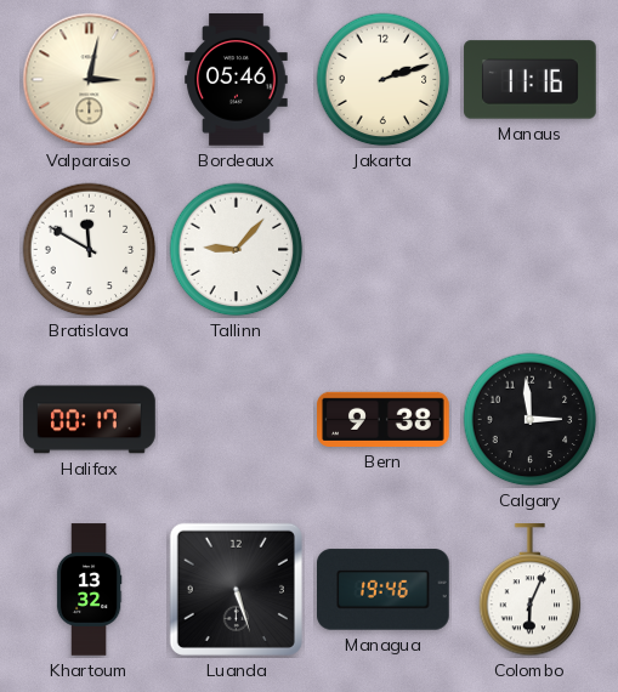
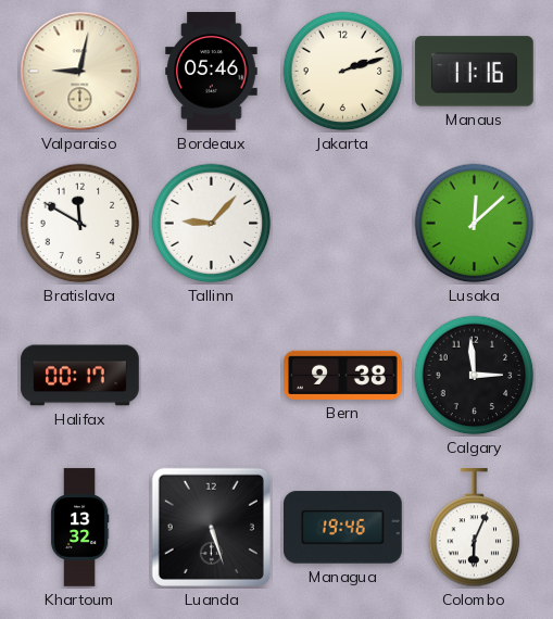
Valparaiso: 3:02 -> 9:02
Lusaka: none -> 12:08
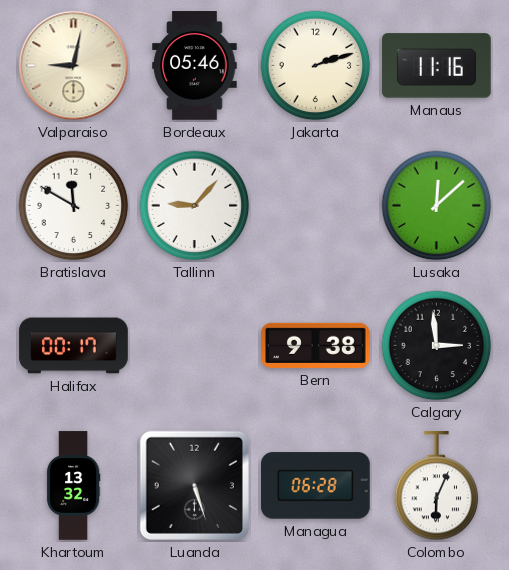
Managua: 19:46 -> 06:28
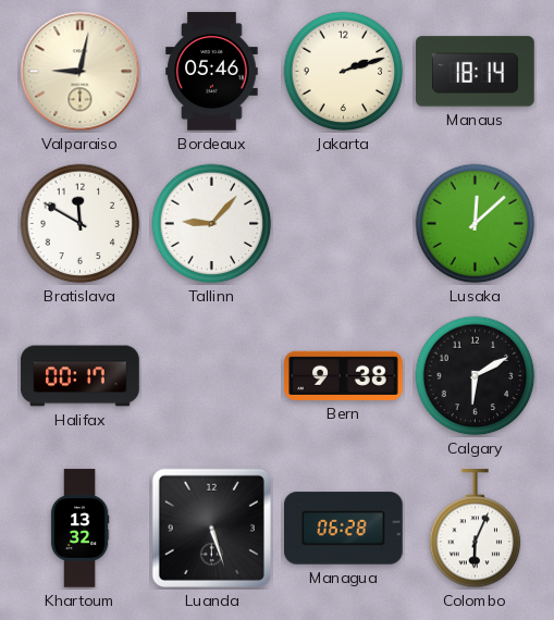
Manaus: 11:16 -> 18:14
Calgary: 2:59 -> 6:10
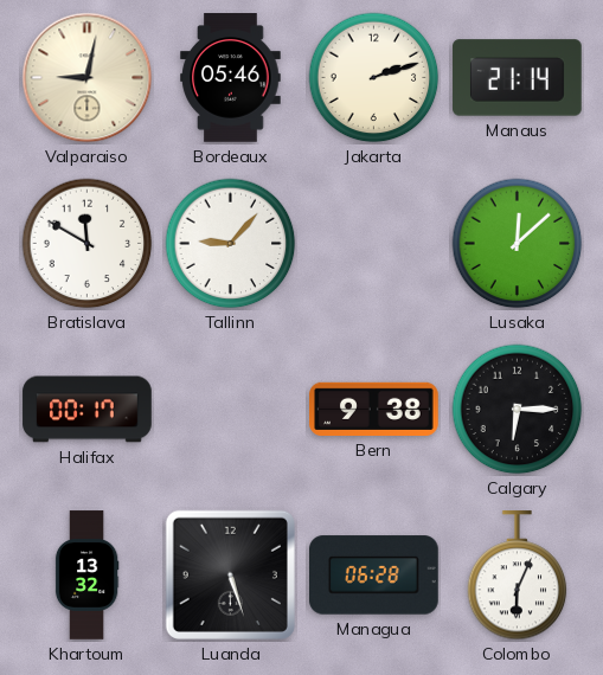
Manaus: 18:14 -> 21:14
Calgary: 6:10 -> 6:15
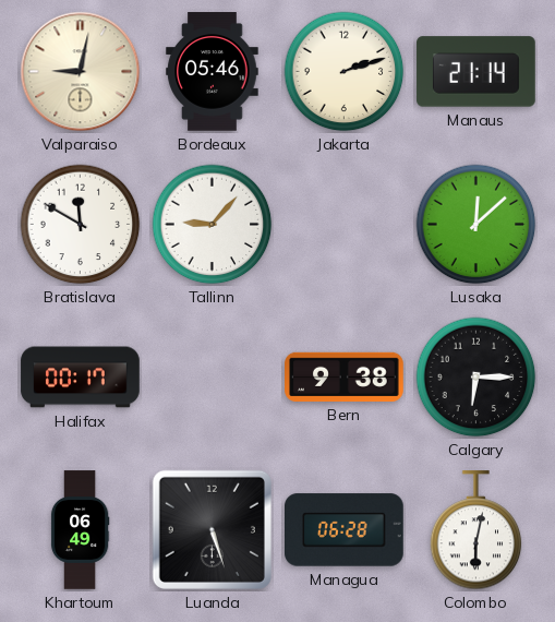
Khartoum: 13:32 -> 06:49
Colombo: 6:04 -> 6:02
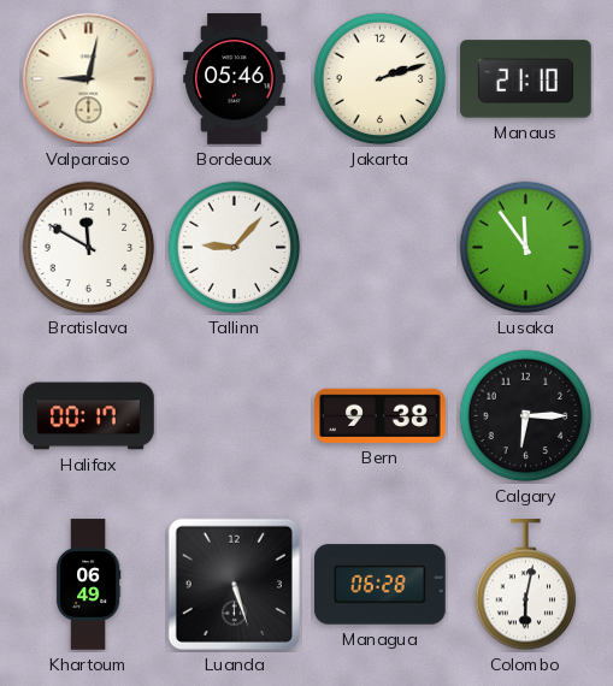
Manaus: 21:14 -> 21:10
Lusaka: 12:08 -> 11:54
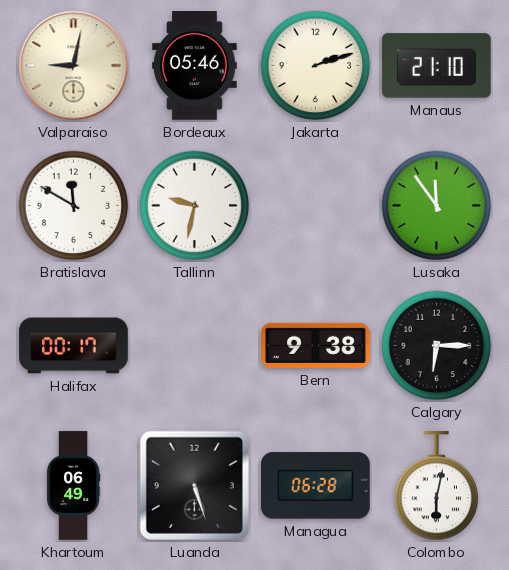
Tallinn: 9:07 -> 9:32
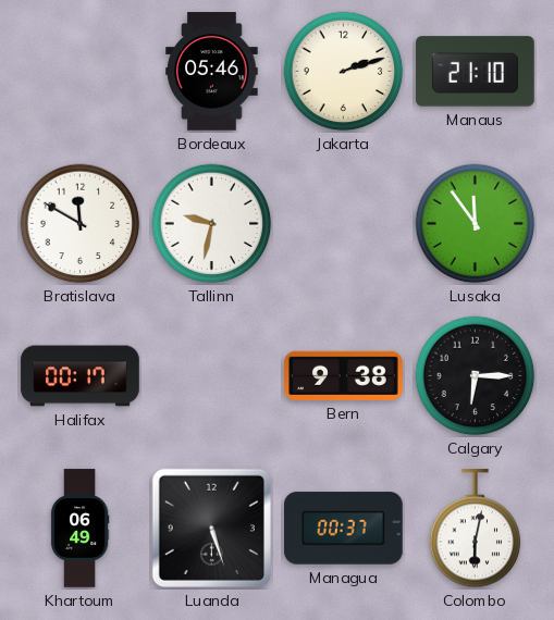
Valparaiso: 9:02 -> none
Managua: 06:28 -> 00:37
